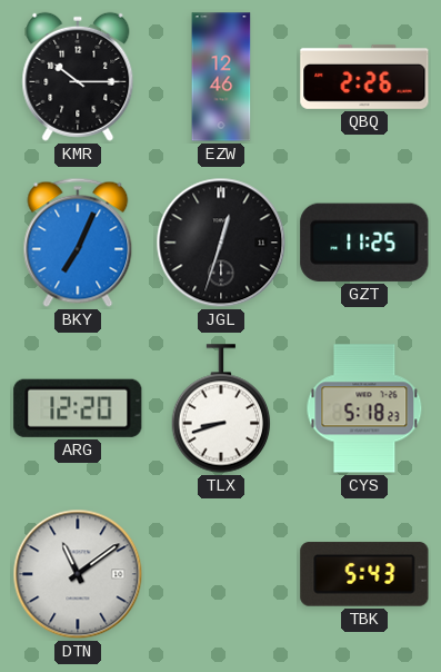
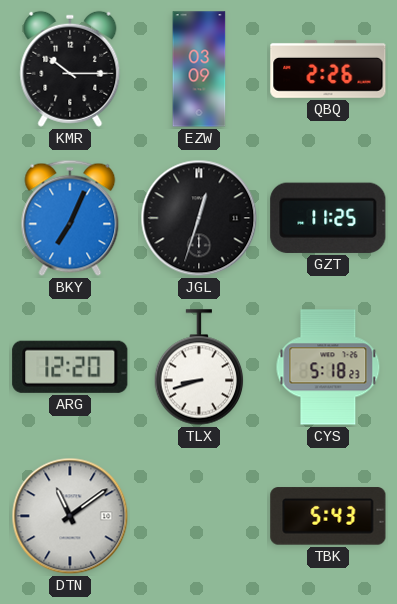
EZW: 12:46 -> 03:09
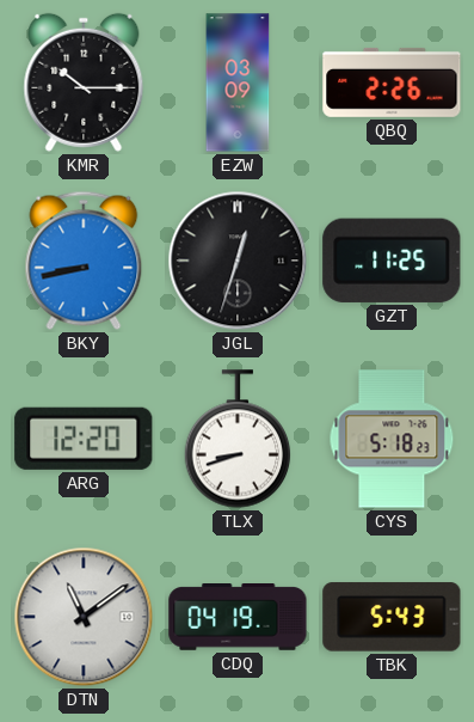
BKY: 7:04 -> 8:43
CDQ: none -> 04:19
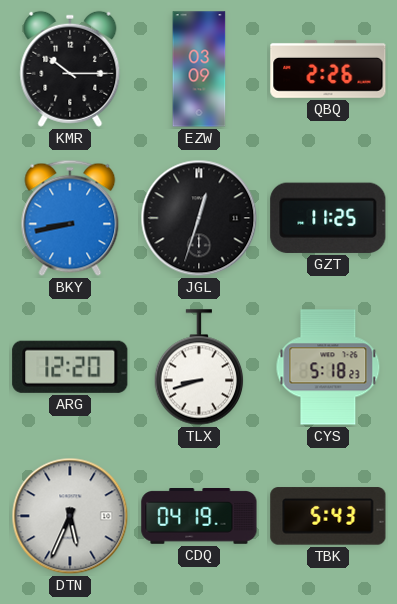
DTN: 11:09 -> 5:34
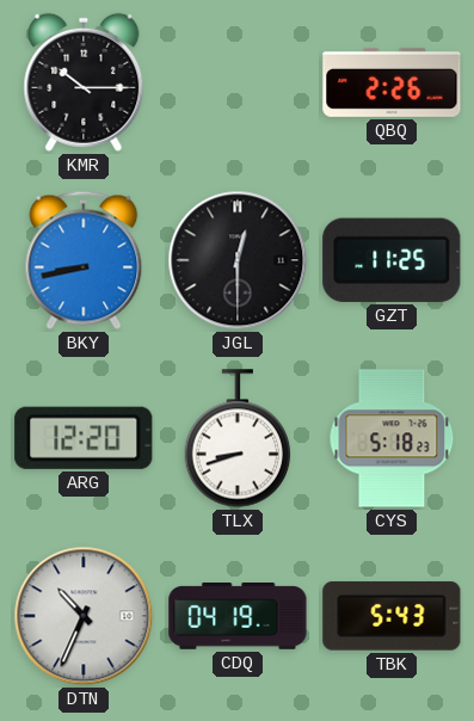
EZW: 03:09 -> none
JGL: 12:33 -> 12:30
DTN: 5:34 -> 10:34
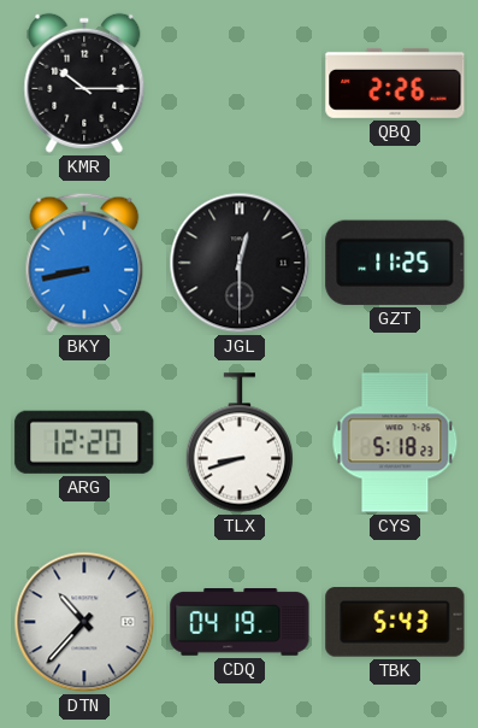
DTN: 10:34 -> 10:37
